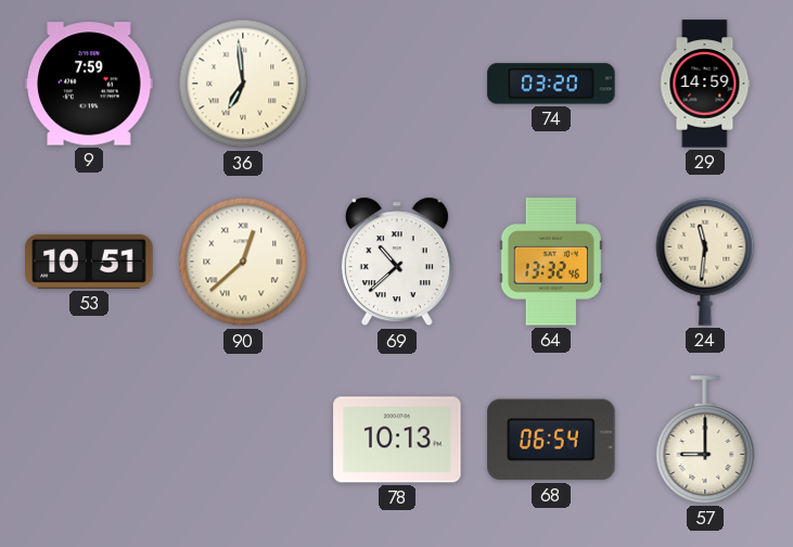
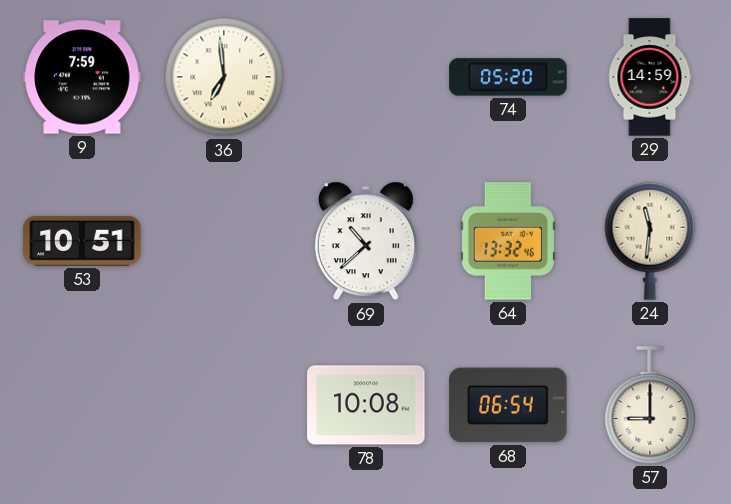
74: 03:20 -> 05:20
90: 12:38 -> none
78: 10:13 -> 10:08
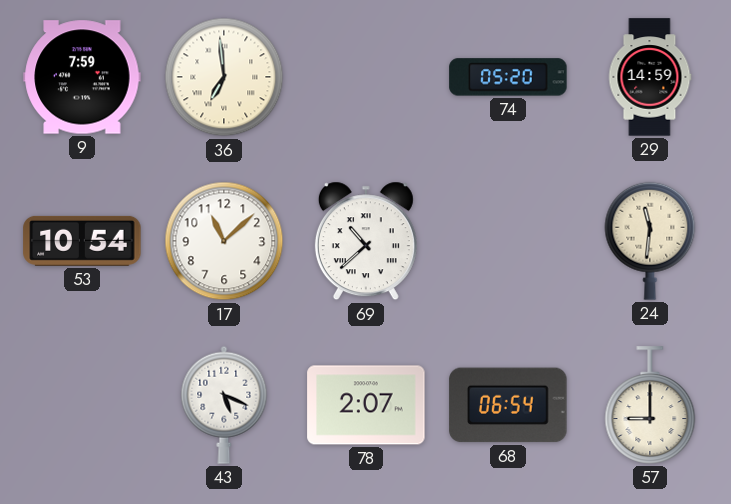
53: 10:51 -> 10:54
17: none -> 11:08
64: 13:32 -> none
43: none -> 5:19
78: 10:08 -> 2:07
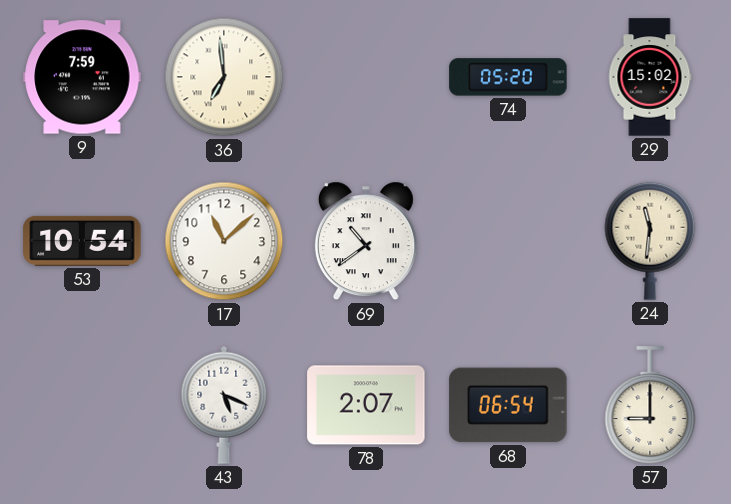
29: 14:59 -> 15:02
69: 10:38 -> 10:39
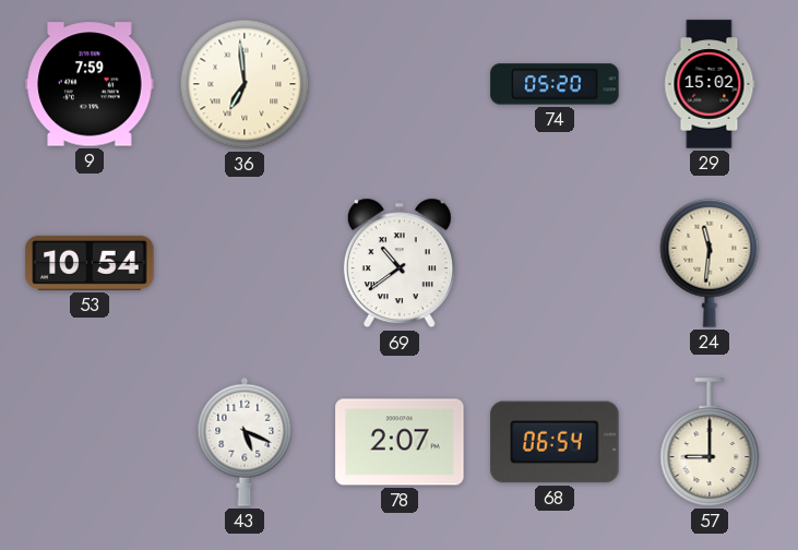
17: 11:08 -> none
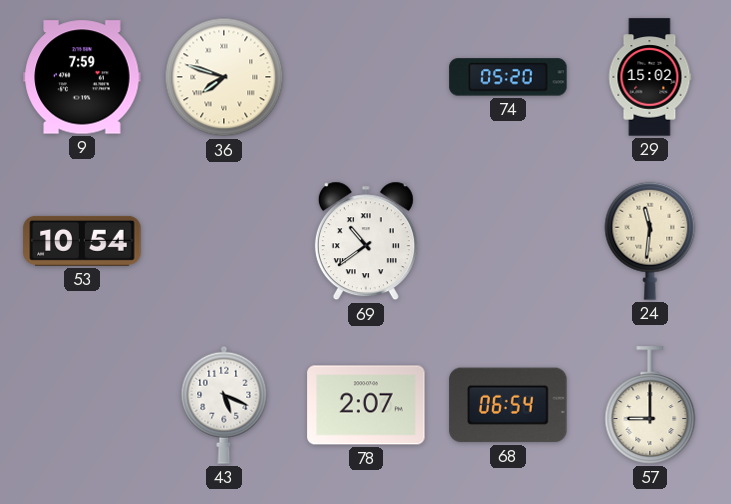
36: 6:59 -> 7:48
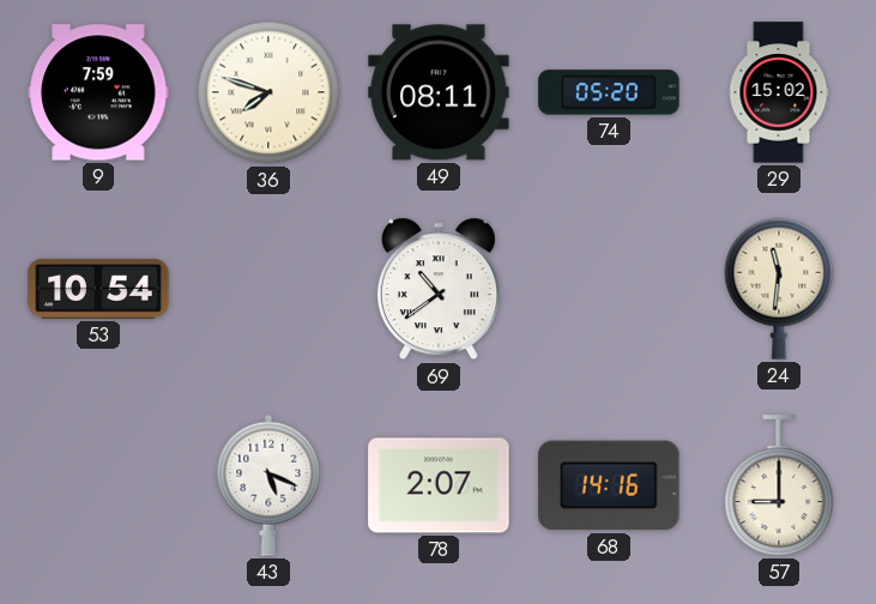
49: none -> 08:11
68: 06:54 -> 14:16
